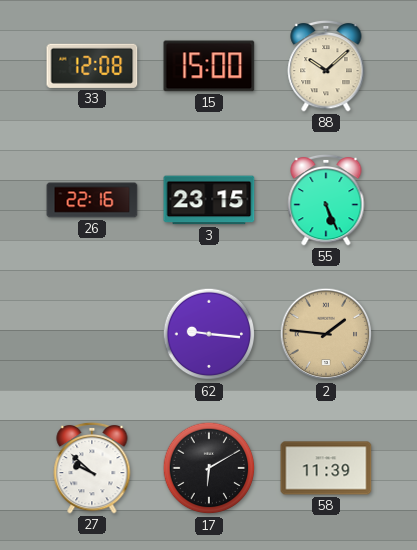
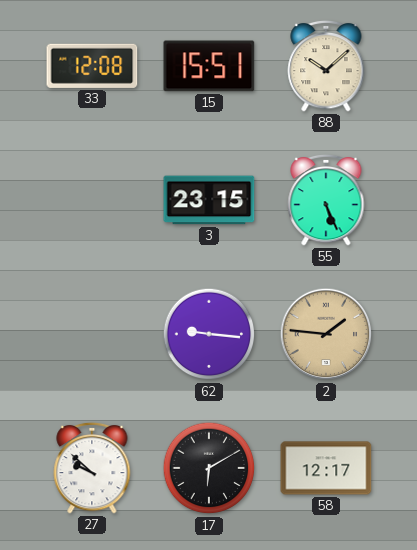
15: 15:00 -> 15:51
26: 22:16 -> none
58: 11:39 -> 12:17
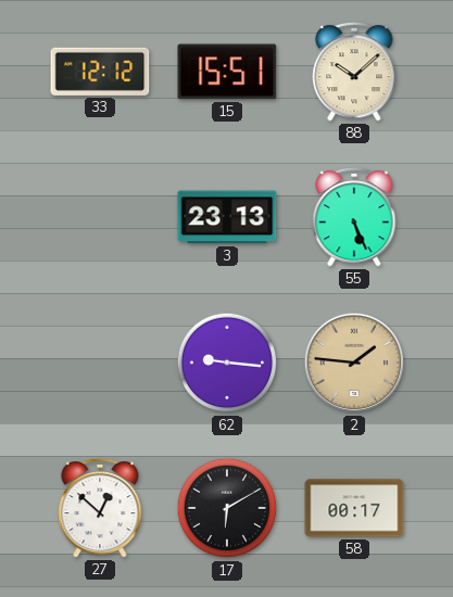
33: 12:08 -> 12:12
3: 23:15 -> 23:13
27: 9:52 -> 12:52
58: 12:17 -> 00:17
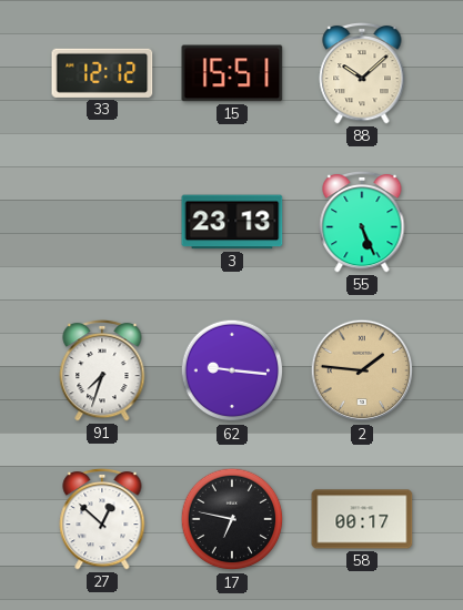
91: none -> 7:33
17: 6:10 -> 6:47
